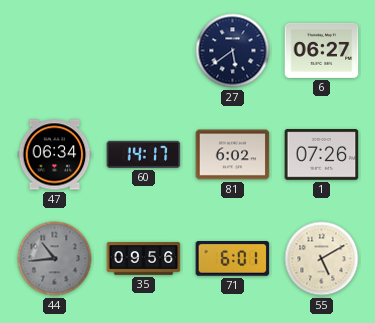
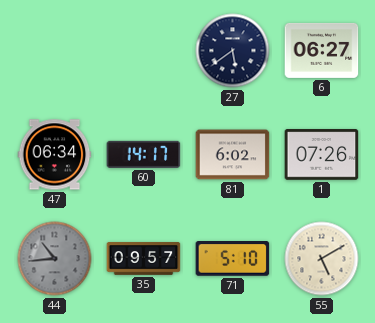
35: 09:56 -> 09:57
71: 6:01 -> 5:10
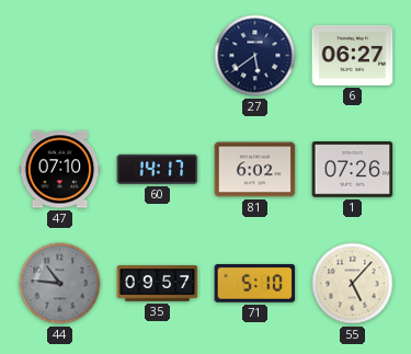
47: 06:34 -> 07:10
44: 10:44 -> 10:46
55: 5:10 -> 5:07
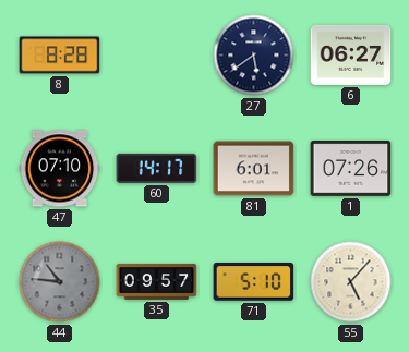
8: none -> 8:28
81: 6:02 -> 6:01
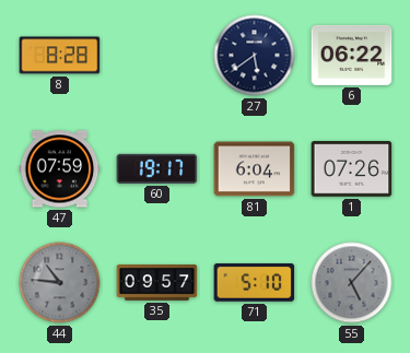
6: 06:27 -> 06:22
47: 07:10 -> 07:59
60: 14:17 -> 19:17
81: 6:01 -> 6:04
55 dial: cream -> grey
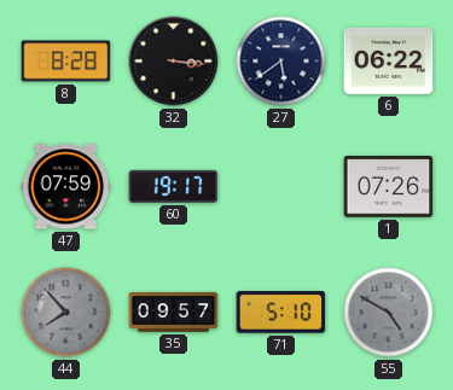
32: none -> 3:16
81: 6:04 -> none
44: 10:46 -> 7:53
55: 5:07 -> 4:50
